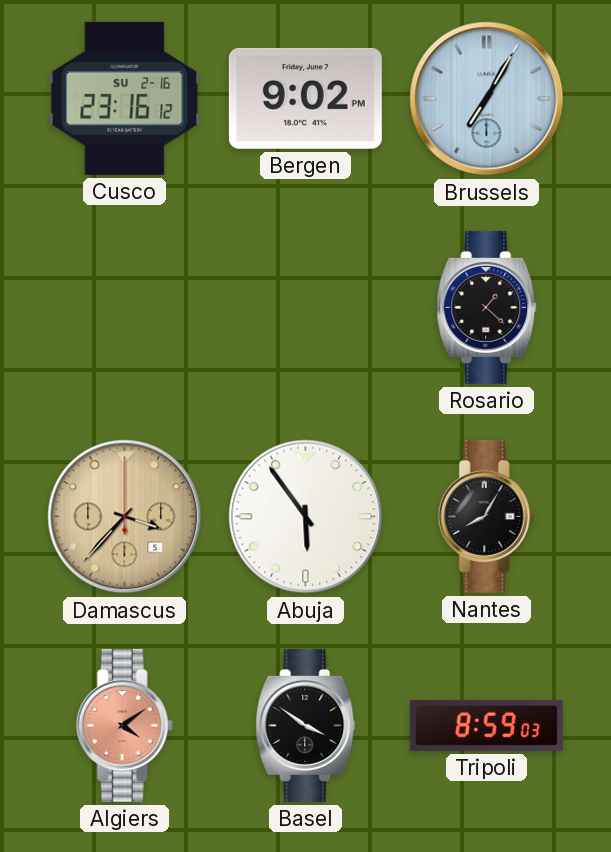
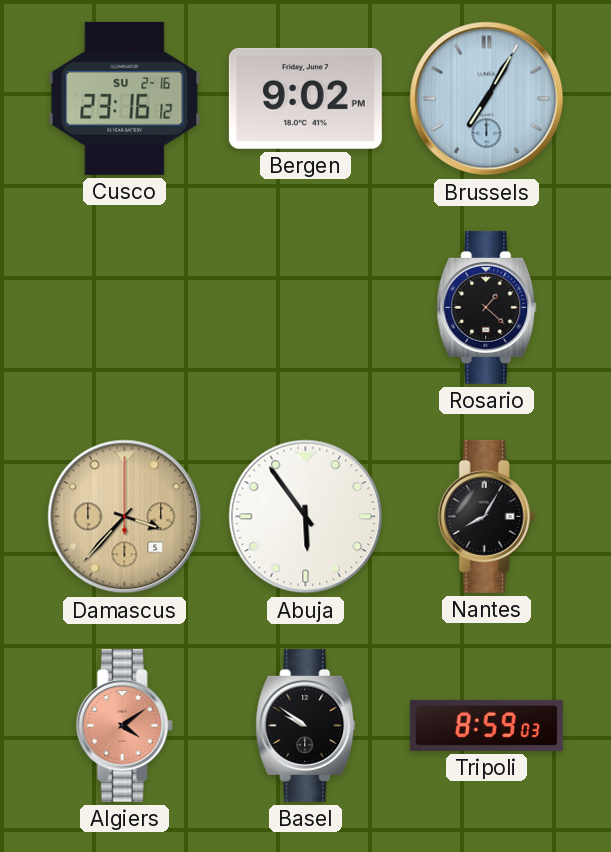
Basel: 3:51 -> 9:51
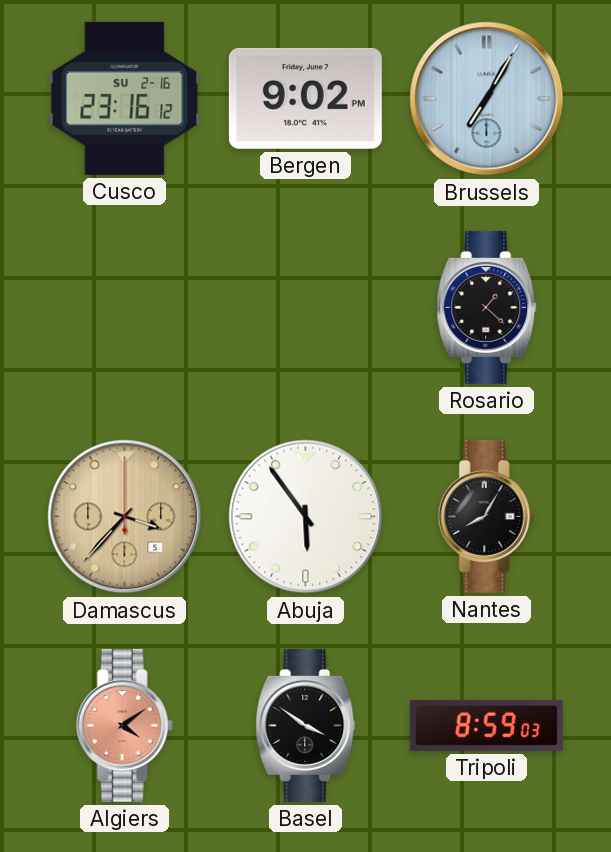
Basel: 9:51 -> 3:51
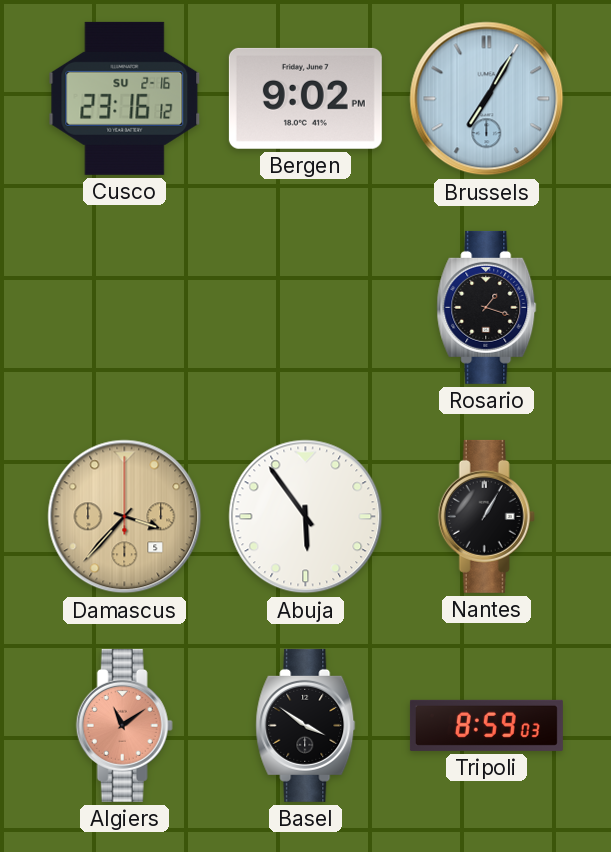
Rosario: 1:22 -> 1:18
Nantes: 8:05 -> 1:05
Algiers: 4:09 -> 11:09
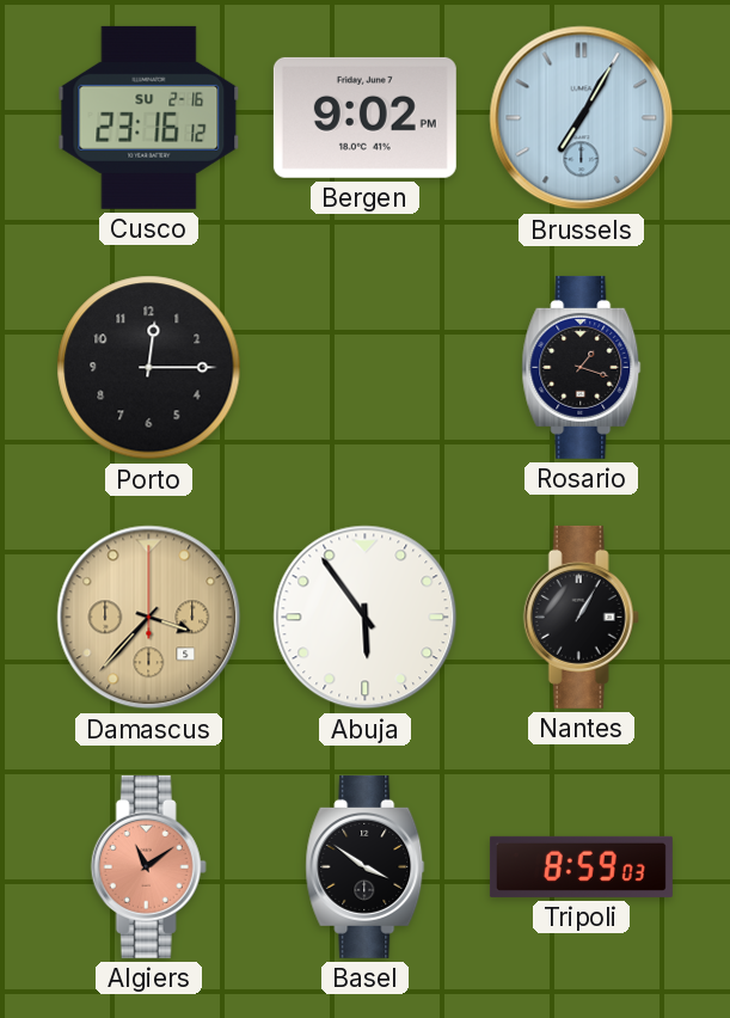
Porto: none -> 12:15
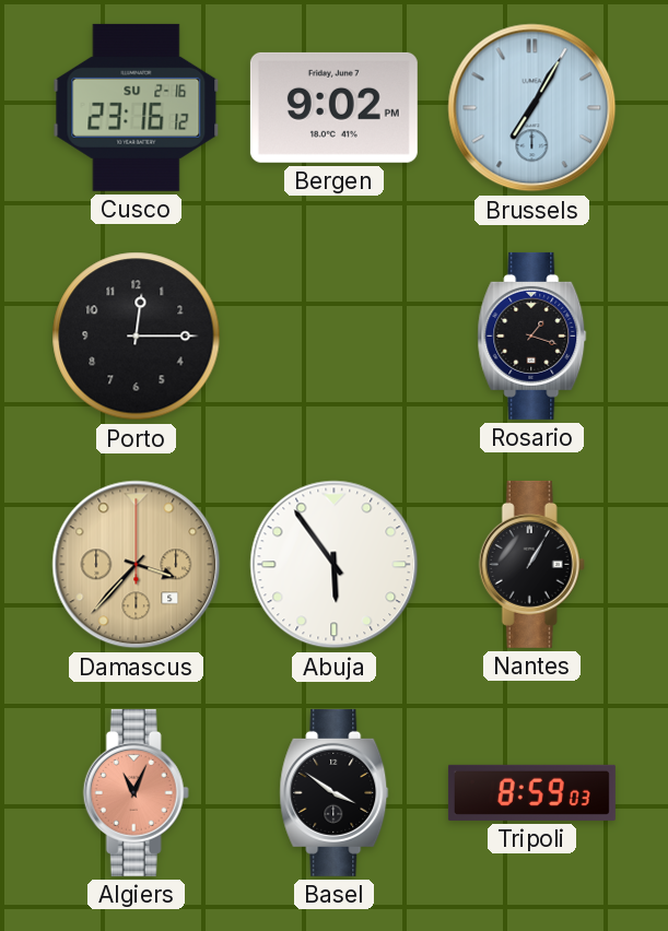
Algiers: 11:09 -> 11:04
